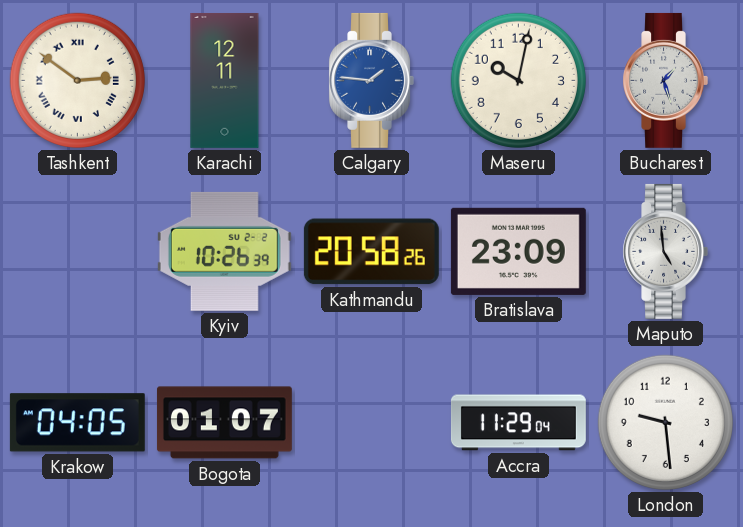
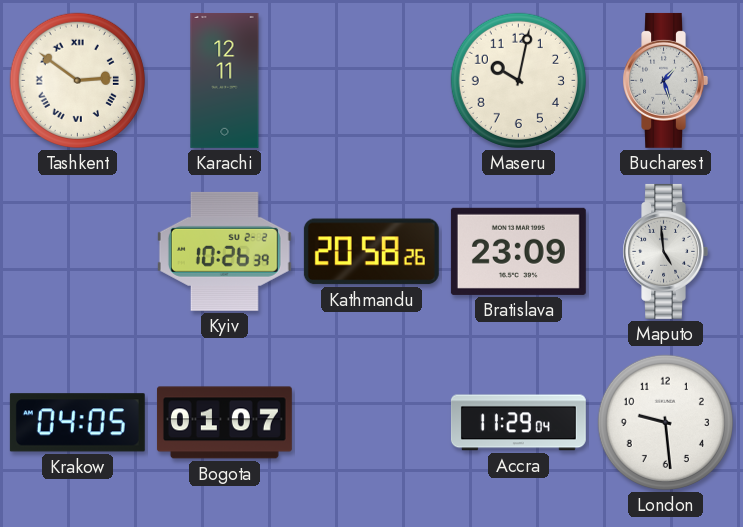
Calgary: 1:46 -> none
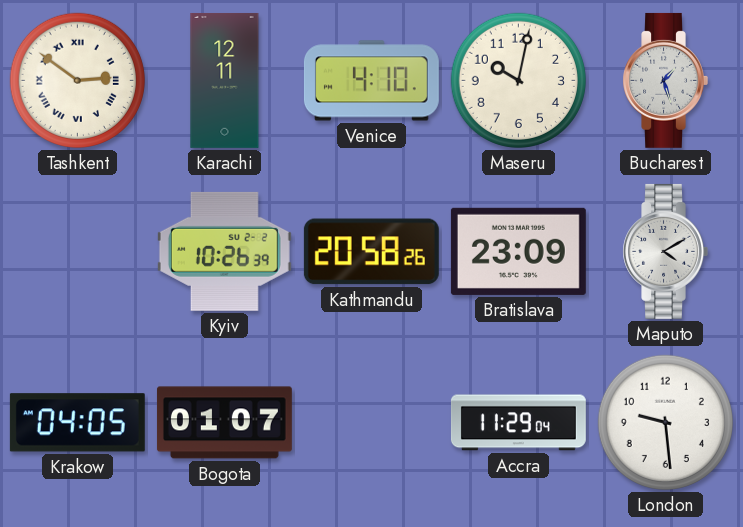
Venice: none -> 4:10
Maputo: 4:59 -> 4:10
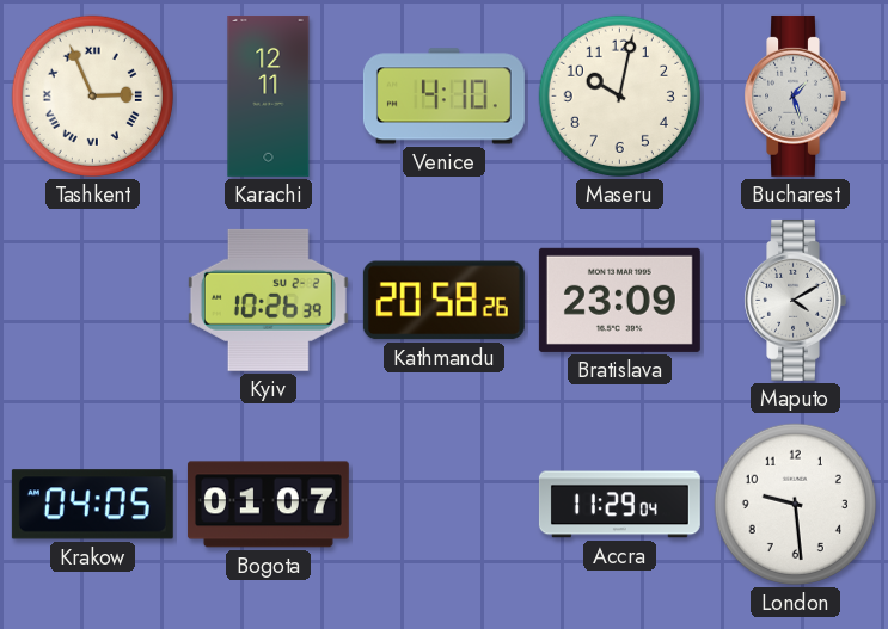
Tashkent: 2:51 -> 2:56
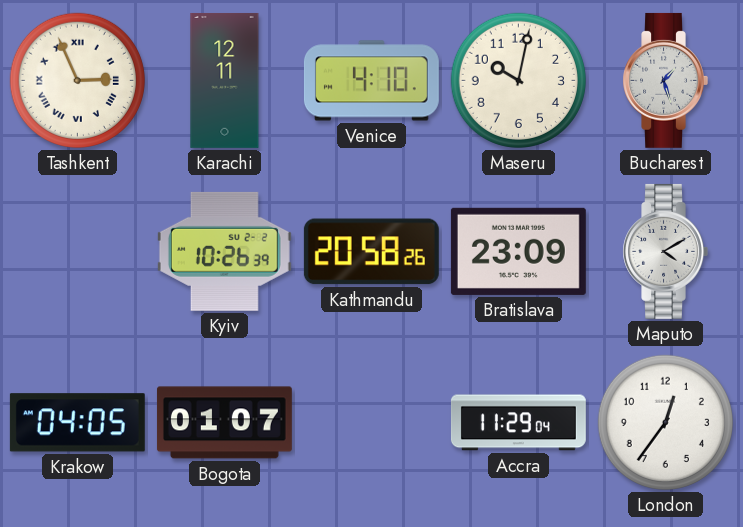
London: 9:29 -> 12:36
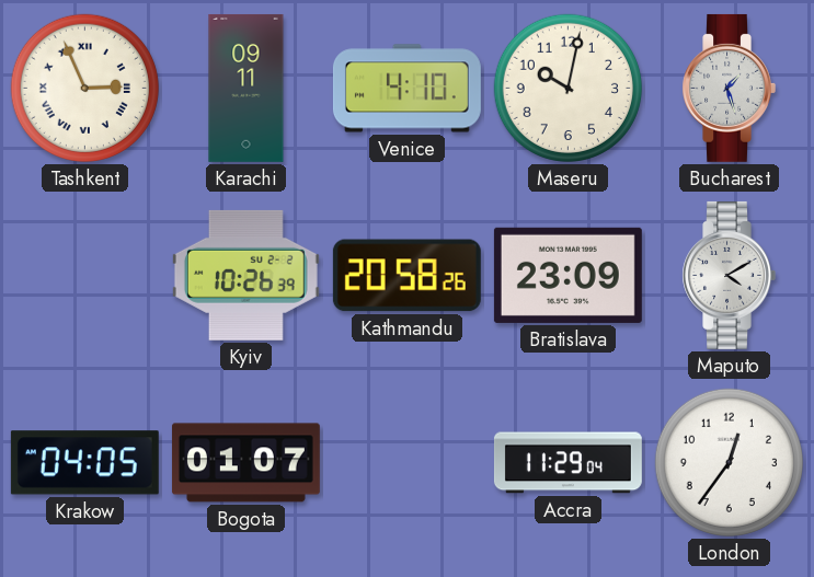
Karachi: 12:11 -> 09:11
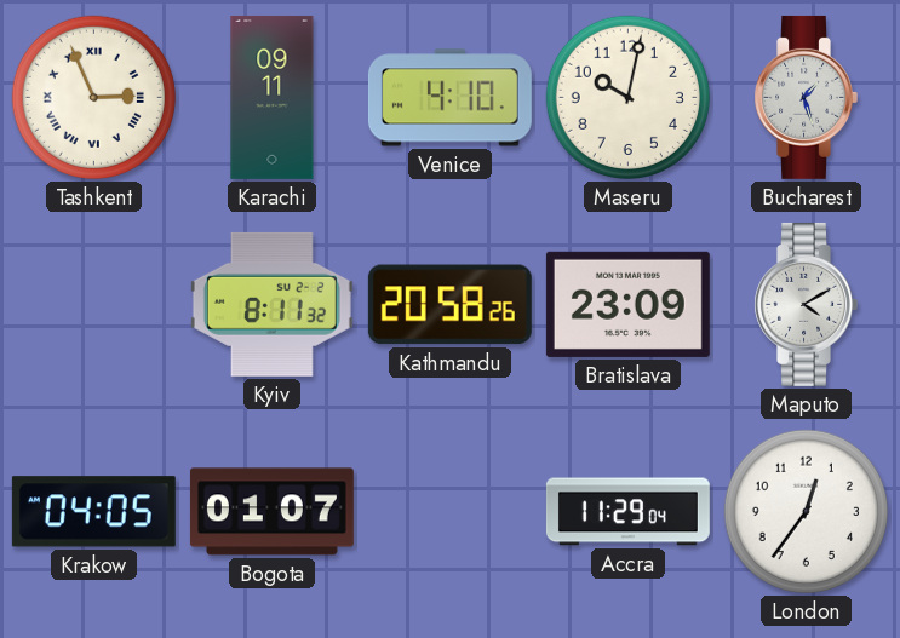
Kyiv: 10:26 -> 8:11
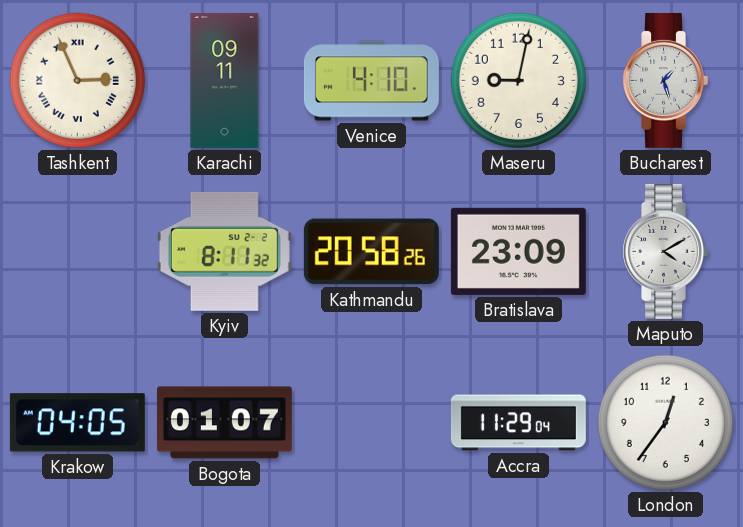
Maseru: 10:02 -> 9:02
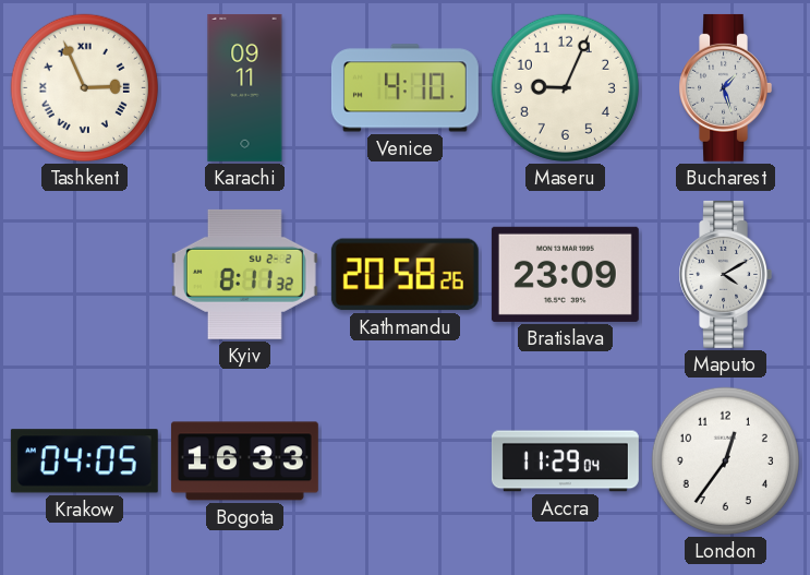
Maseru: 9:02 -> 9:04
Bogota: 01:07 -> 16:33
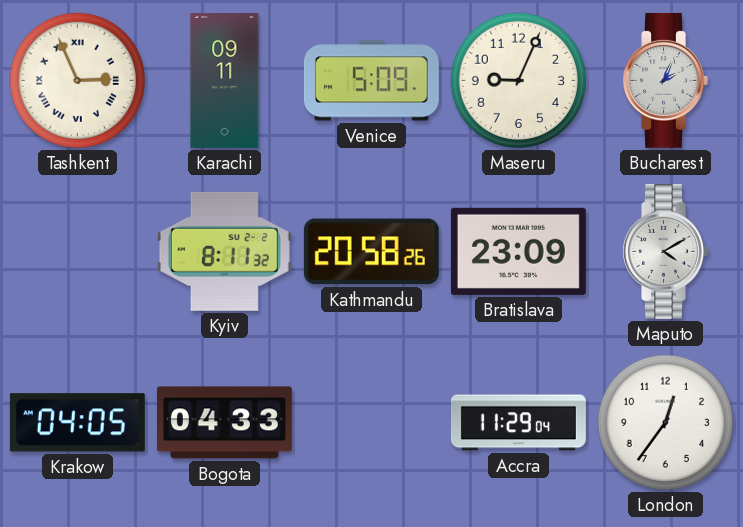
Venice: 4:10 -> 5:09
Bucharest: 1:27 -> 2:04
Bogota: 16:33 -> 04:33
